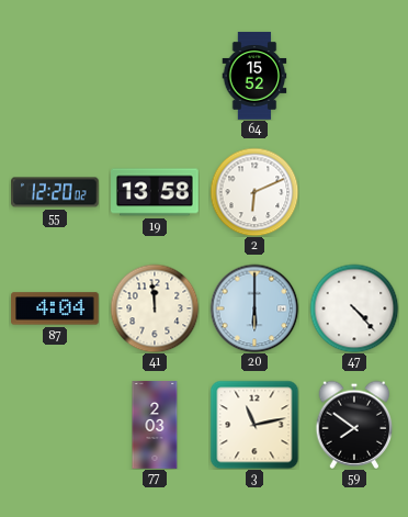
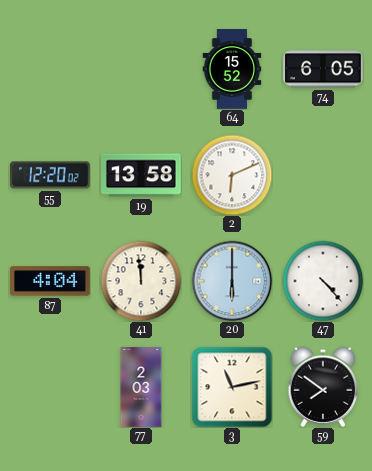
74: none -> 6:05
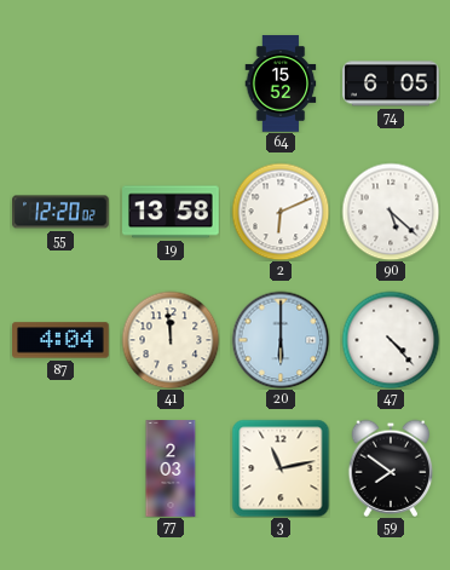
90: none -> 5:22
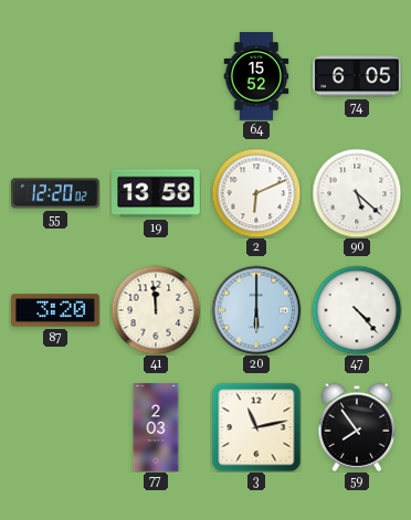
87: 4:04 -> 3:20
59: 7:51 -> 7:54
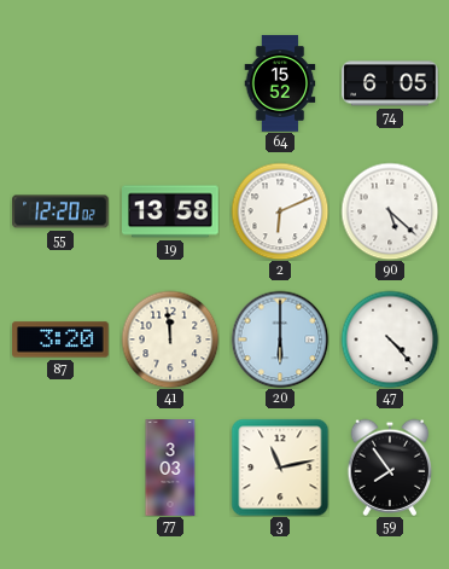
77: 2:03 -> 3:03
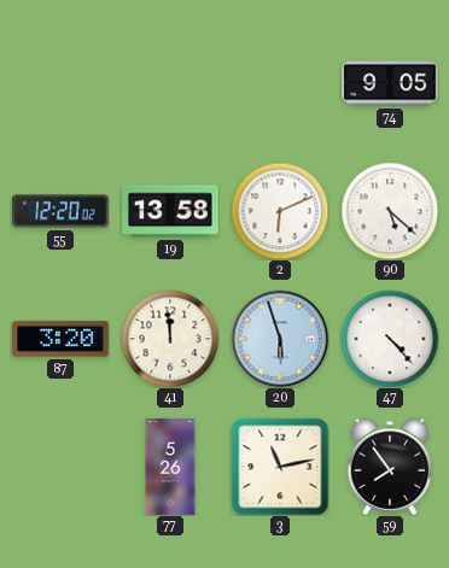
64: 15:52 -> none
74: 6:05 -> 9:05
20: 6:00 -> 5:57
77: 3:03 -> 5:26
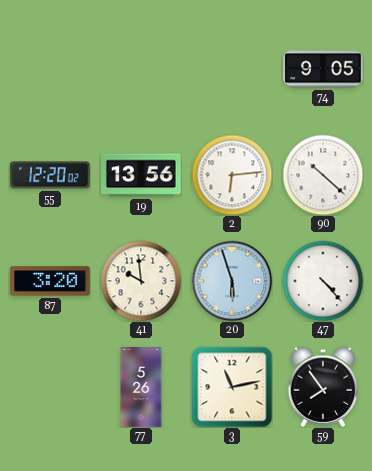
19: 13:58 -> 13:56
2: 6:11 -> 6:14
90: 5:22 -> 10:22
41: 11:59 -> 9:59
